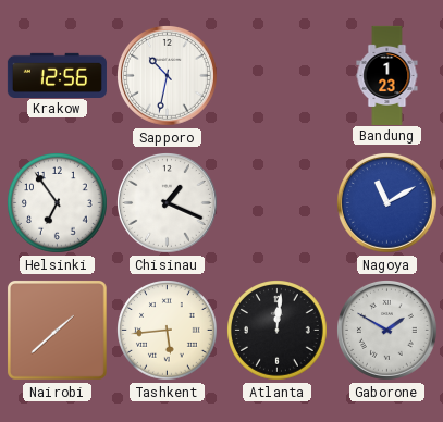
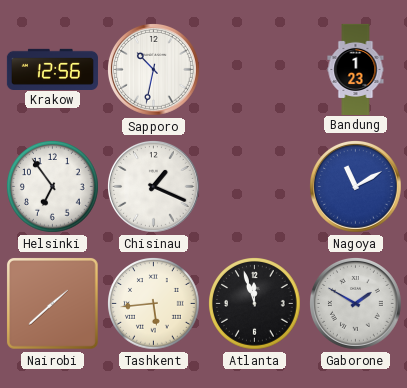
Atlanta: 12:01 -> 11:57
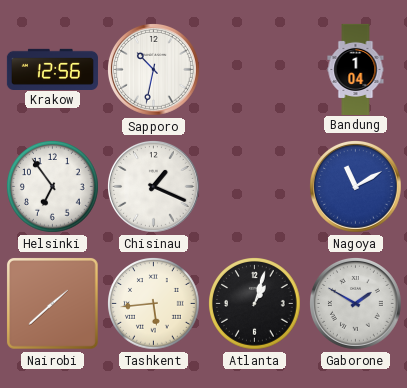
Bandung: 1:23 -> 1:04
Atlanta: 11:57 -> 1:03
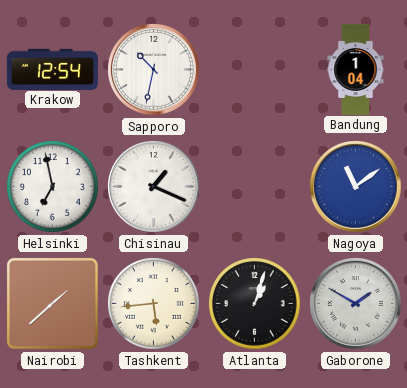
Krakow: 12:56 -> 12:54
Helsinki: 6:54 -> 6:58
Nagoya: 11:10 -> 11:09
